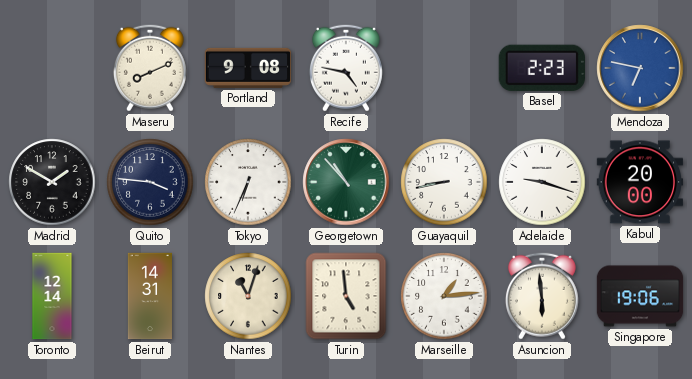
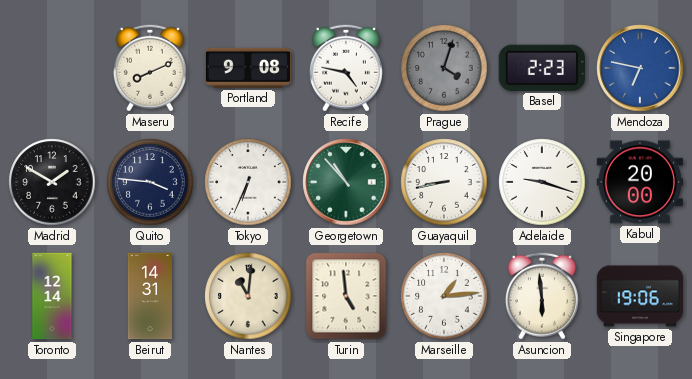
Prague: none -> 4:03
Nantes: 11:03 -> 11:01
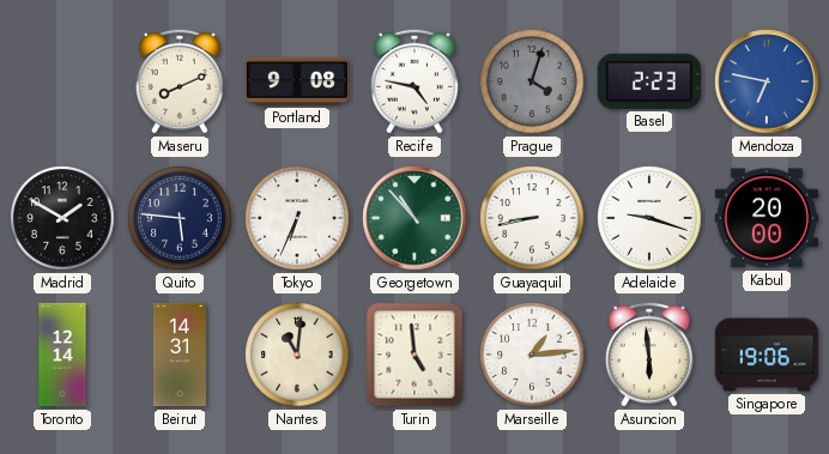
Quito: 3:46 -> 5:46
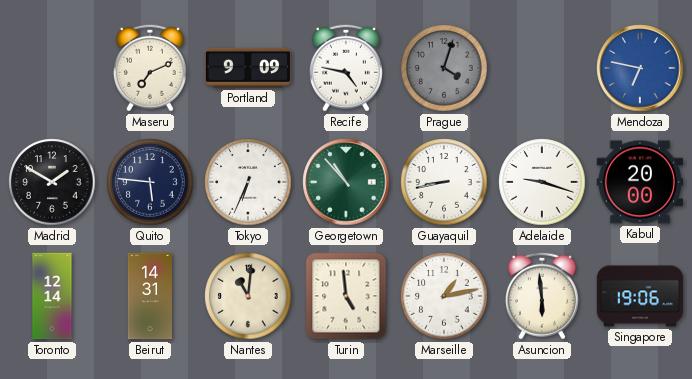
Maseru: 8:11 -> 7:11
Portland: 9:08 -> 9:09
Basel: 2:23 -> none
Marseille: 1:14 -> 1:13
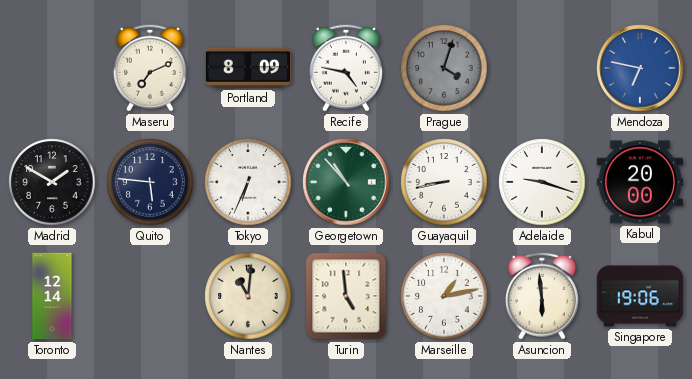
Portland: 9:09 -> 8:09
Beirut: 14:31 -> none
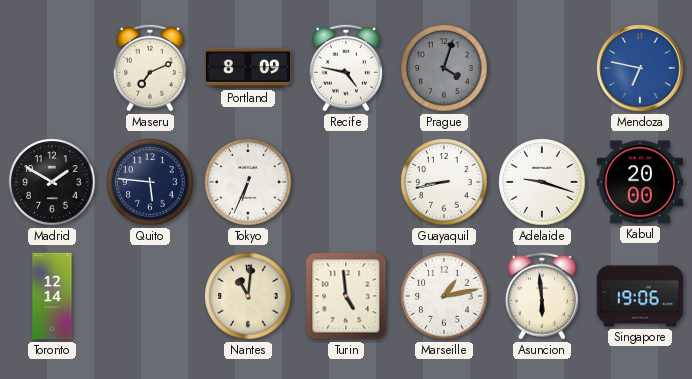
Georgetown: 10:53 -> none
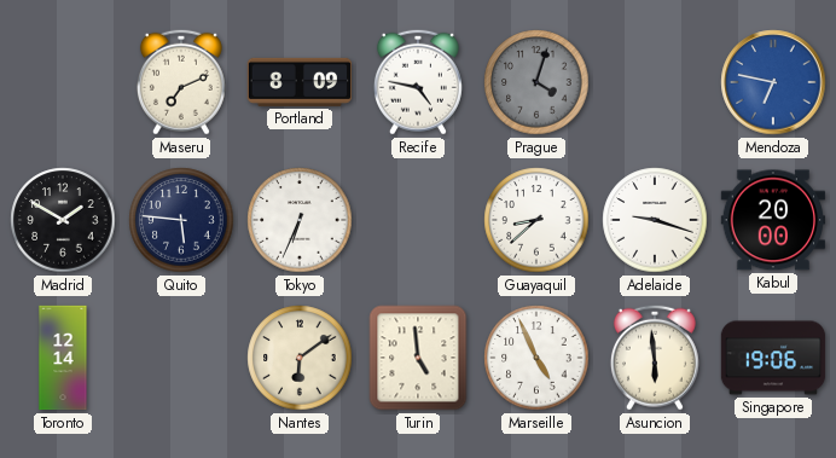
Guayaquil: 8:43 -> 8:38
Nantes: 11:01 -> 6:09
Marseille: 1:13 -> 4:56
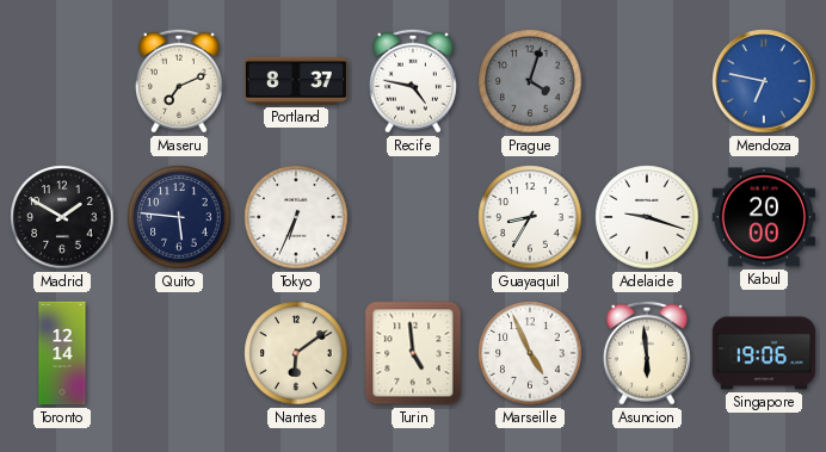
Portland: 8:09 -> 8:37
Guayaquil: 8:38 -> 8:35
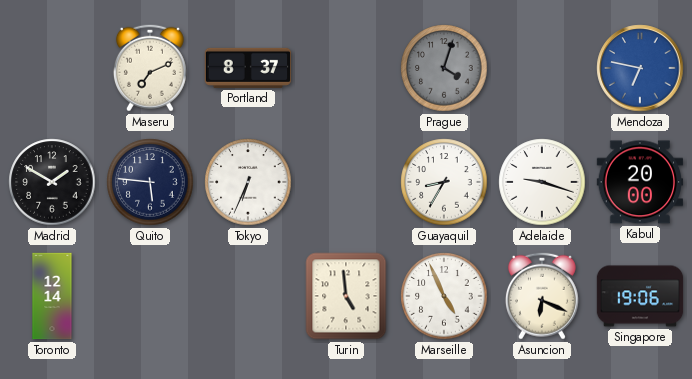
Recife: 4:47 -> none
Nantes: 6:09 -> none
Asuncion: 5:59 -> 6:19
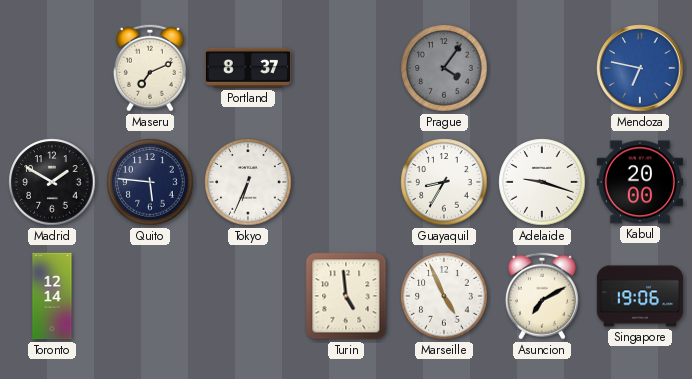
Prague: 4:03 -> 4:06
Asuncion: 6:19 -> 7:10
